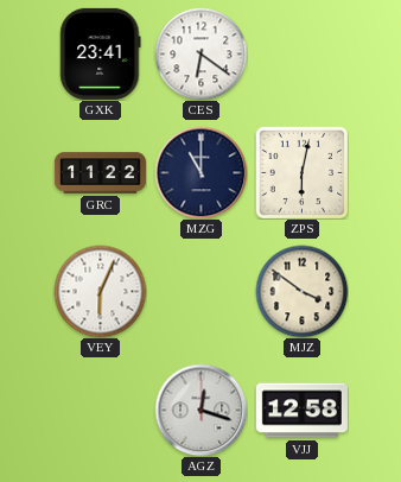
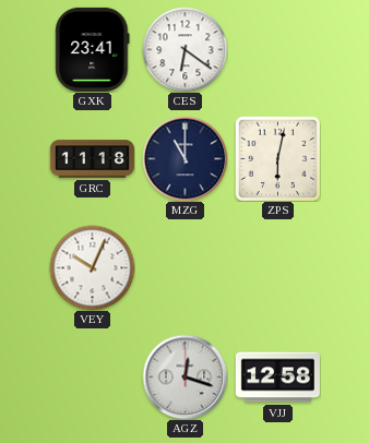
GRC: 11:22 -> 11:18
VEY: 6:04 -> 10:04
MJZ: 3:51 -> none
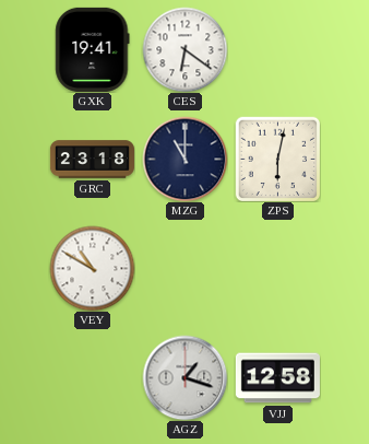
GXK: 23:41 -> 19:41
GRC: 11:18 -> 23:18
VEY: 10:04 -> 10:50
AGZ: 12:18 -> 1:18
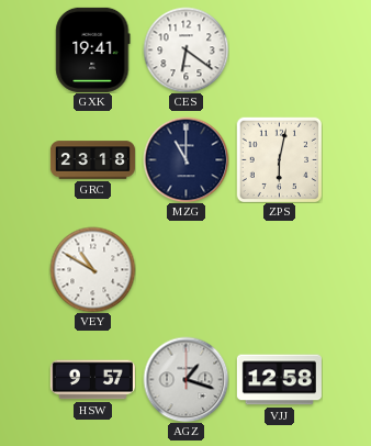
HSW: none -> 9:57
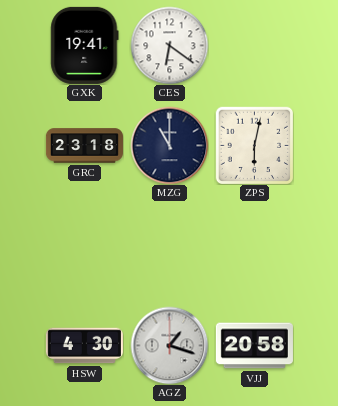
VEY: 10:50 -> none
HSW: 9:57 -> 4:30
VJJ: 12:58 -> 20:58
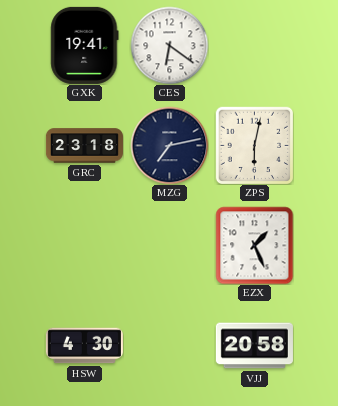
MZG: 11:00 -> 7:13
EZX: none -> 1:26
AGZ: 1:18 -> none
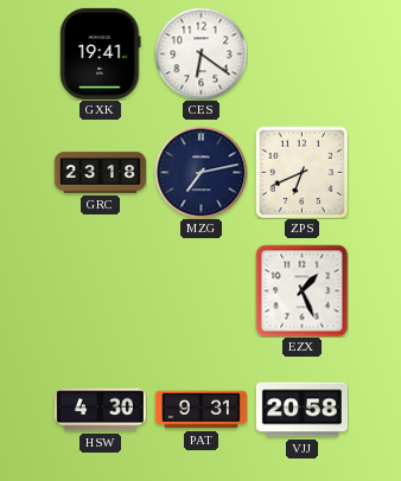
ZPS: 6:02 -> 6:41
PAT: none -> 9:31
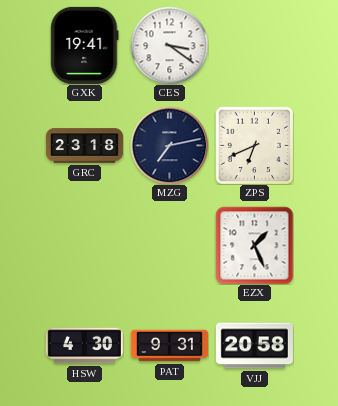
CES: 6:21 -> 3:21
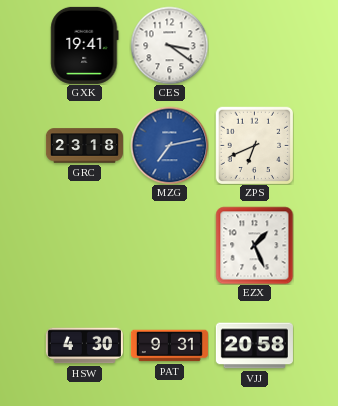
MZG dial: navy -> blue
